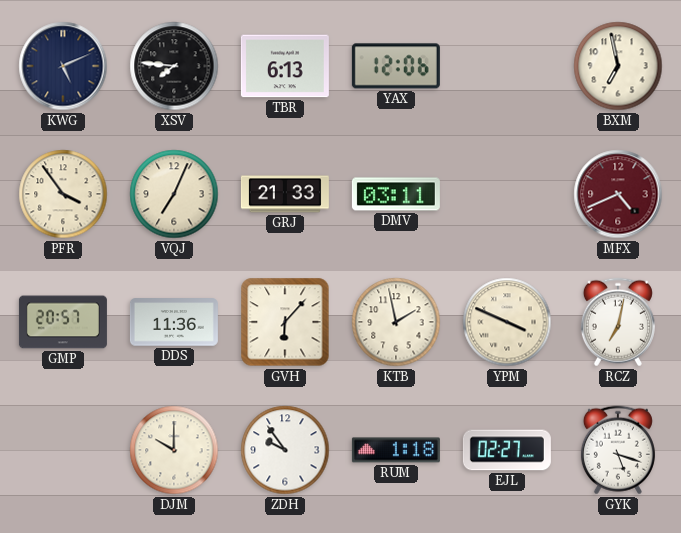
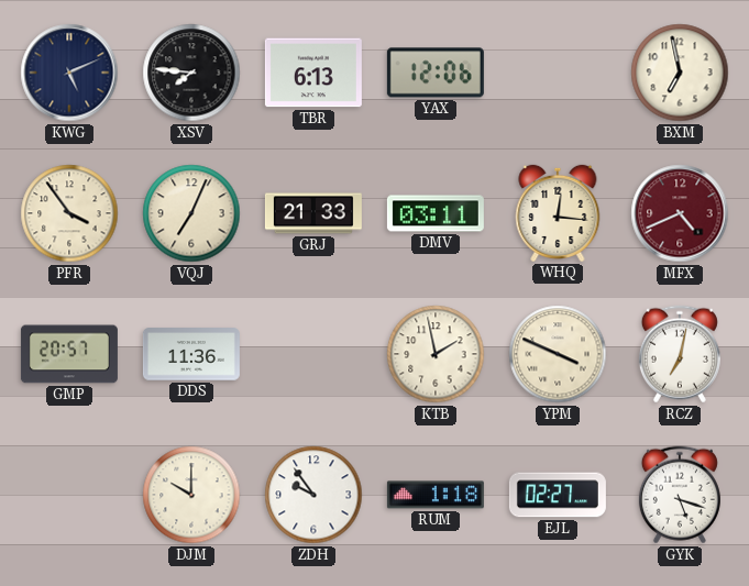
WHQ: none -> 12:16
GVH: 6:07 -> none
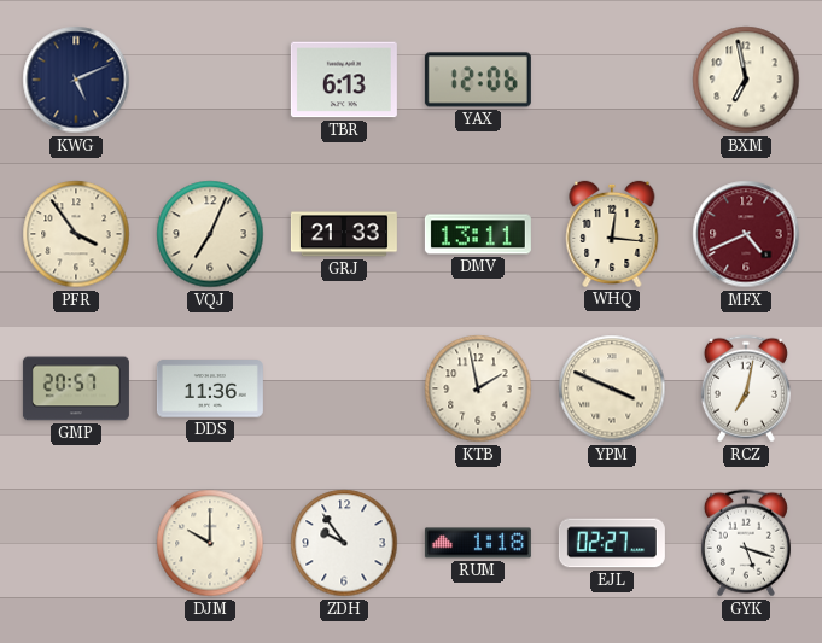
XSV: 7:46 -> none
DMV: 03:11 -> 13:11
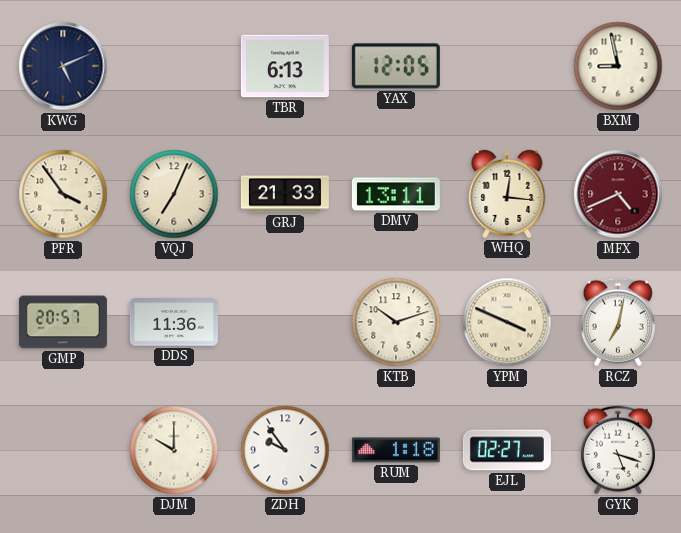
YAX: 12:06 -> 12:05
BXM: 6:58 -> 8:58
KTB: 1:58 -> 10:12
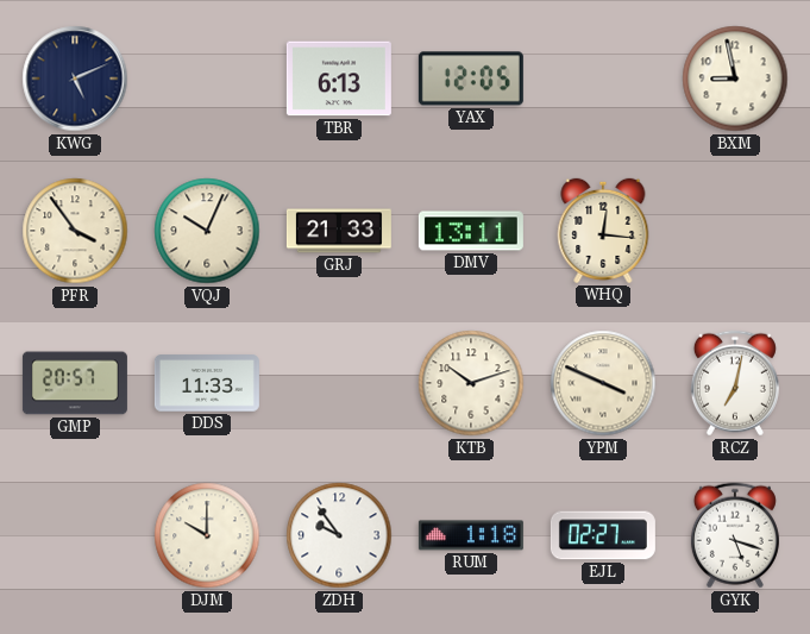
VQJ: 7:04 -> 10:04
MFX: 4:41 -> none
DDS: 11:36 -> 11:33
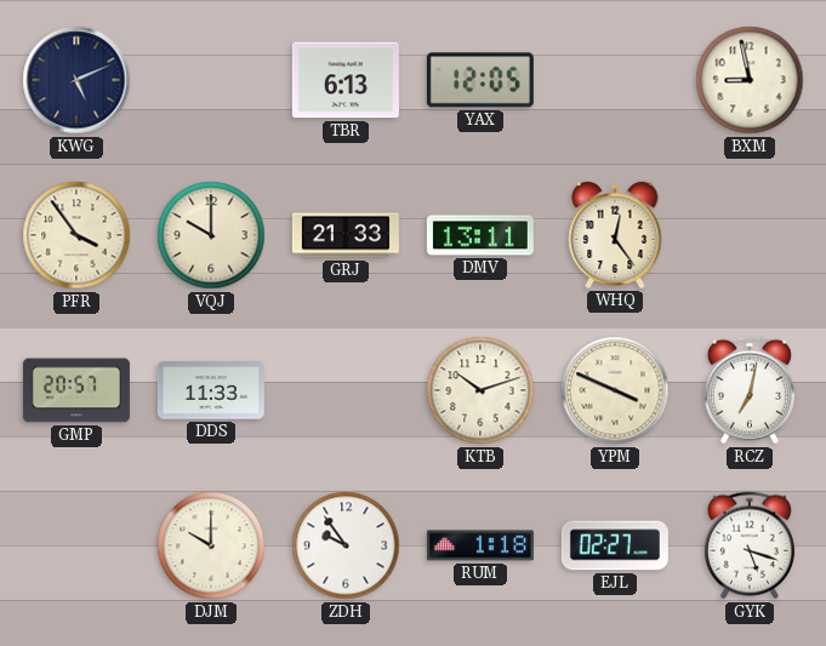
VQJ: 10:04 -> 10:00
WHQ: 12:16 -> 12:24
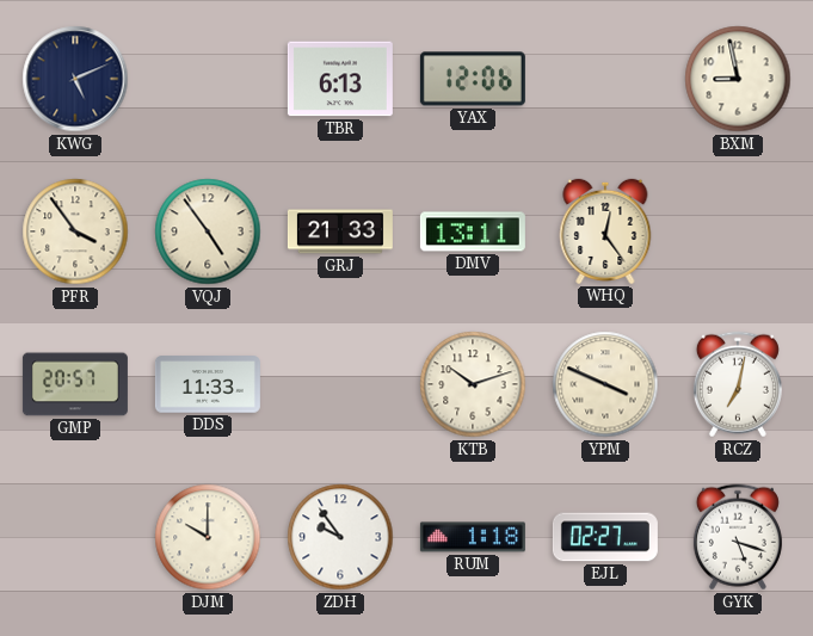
YAX: 12:05 -> 12:06
VQJ: 10:00 -> 4:54
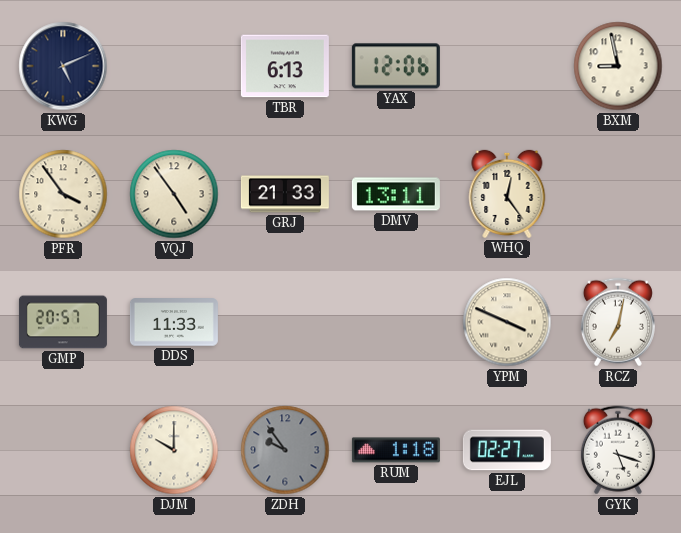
KTB: 10:12 -> none
ZDH dial: white -> grey
